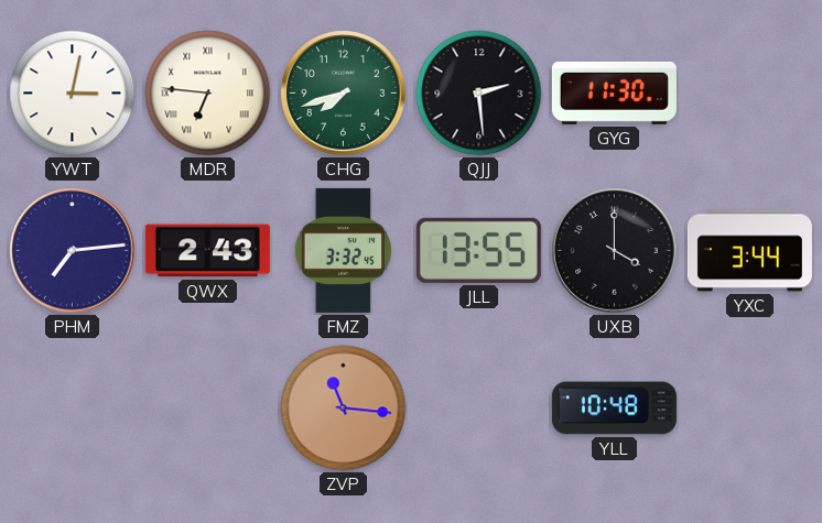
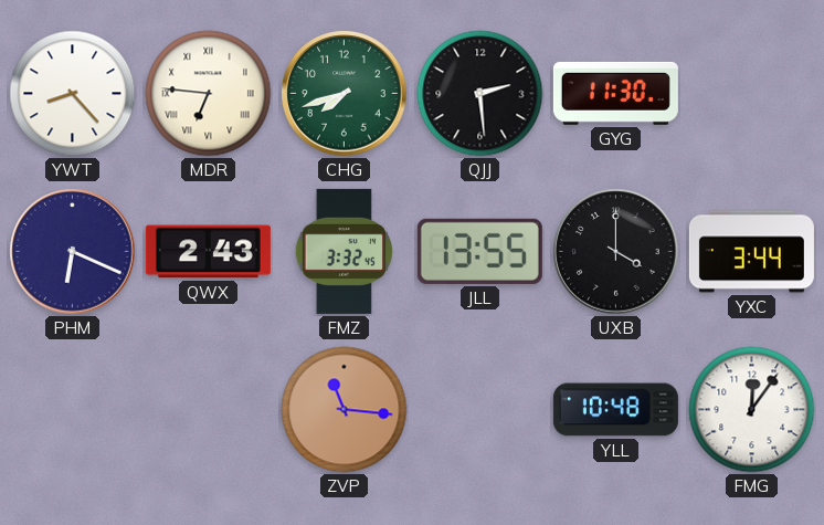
YWT: 3:02 -> 8:23
PHM: 7:14 -> 6:19
FMG: none -> 12:06
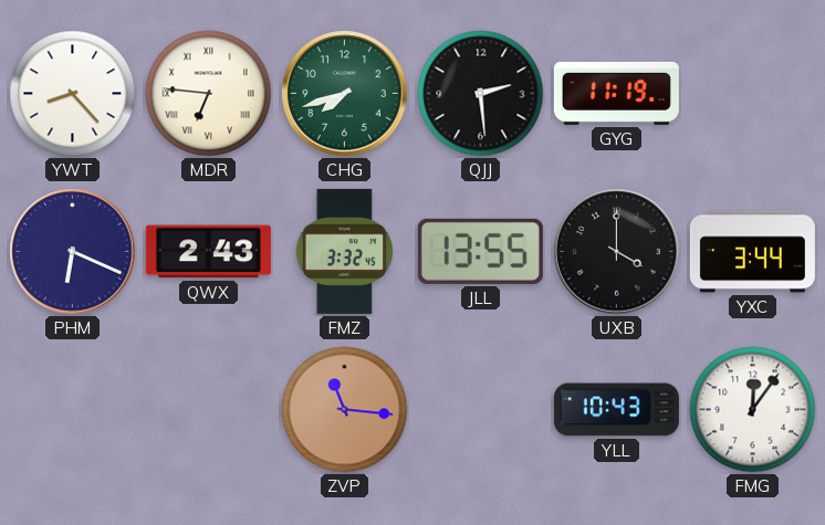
GYG: 11:30 -> 11:19
YLL: 10:48 -> 10:43
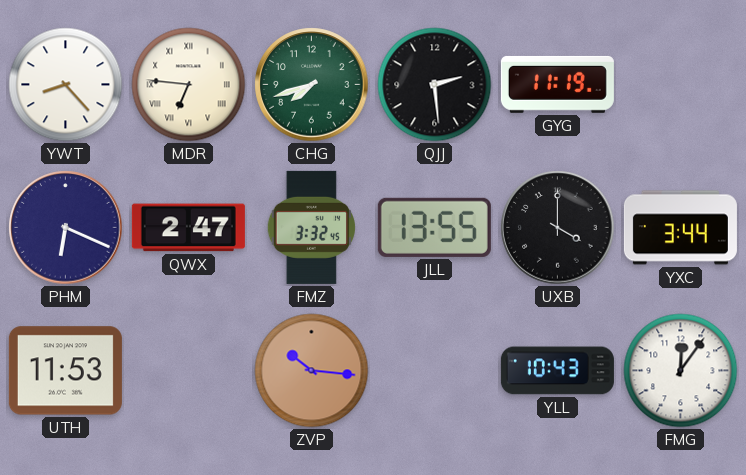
QWX: 2:43 -> 2:47
UTH: none -> 11:53
ZVP: 11:16 -> 10:16
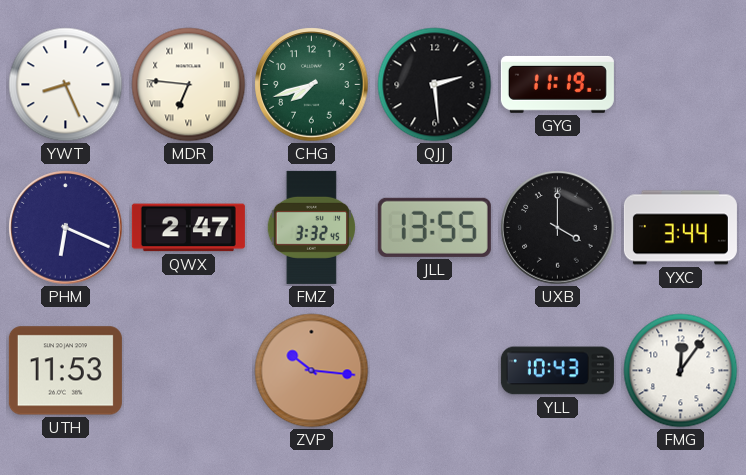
YWT: 8:23 -> 8:26
